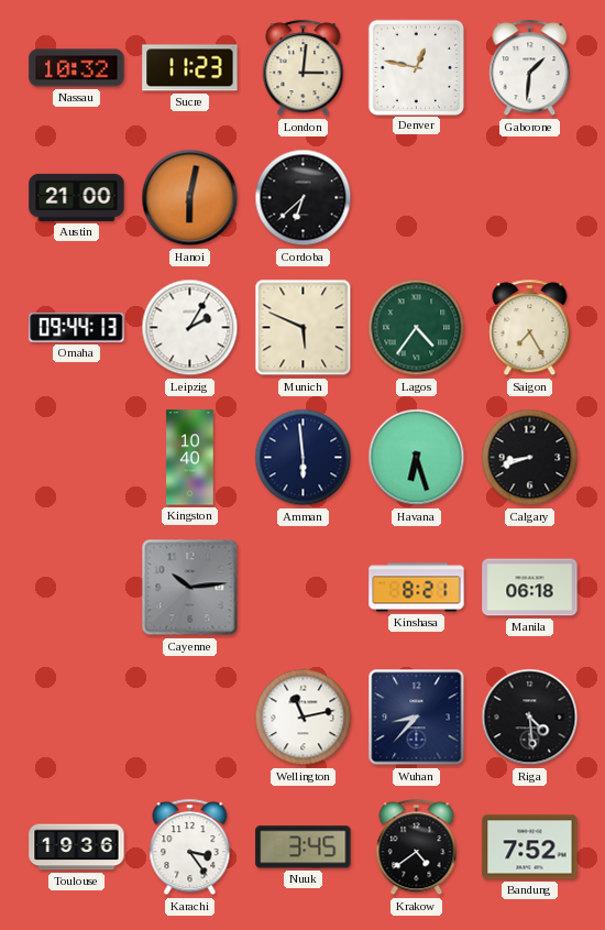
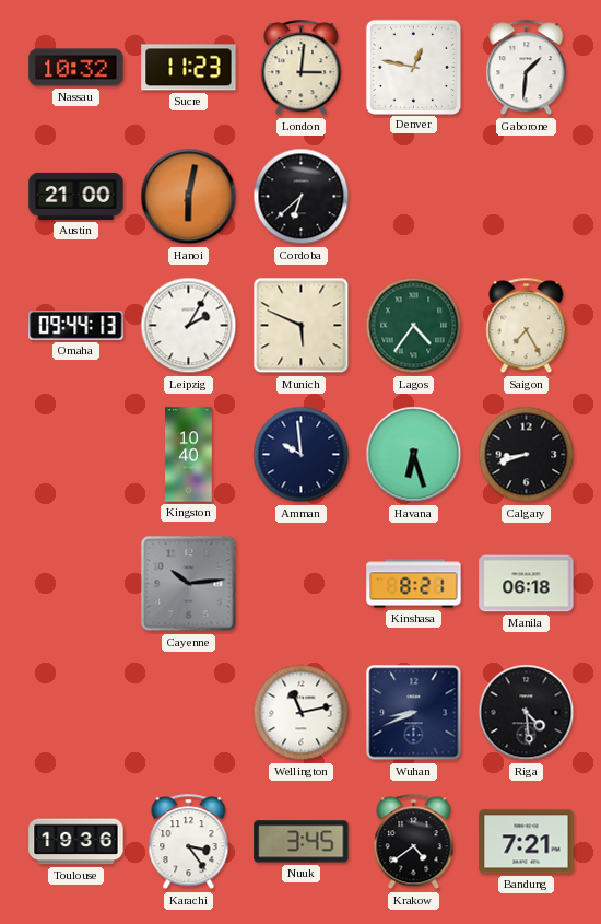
Amman: 5:59 -> 9:59
Wuhan: 8:37 -> 8:41
Bandung: 7:52 -> 7:21
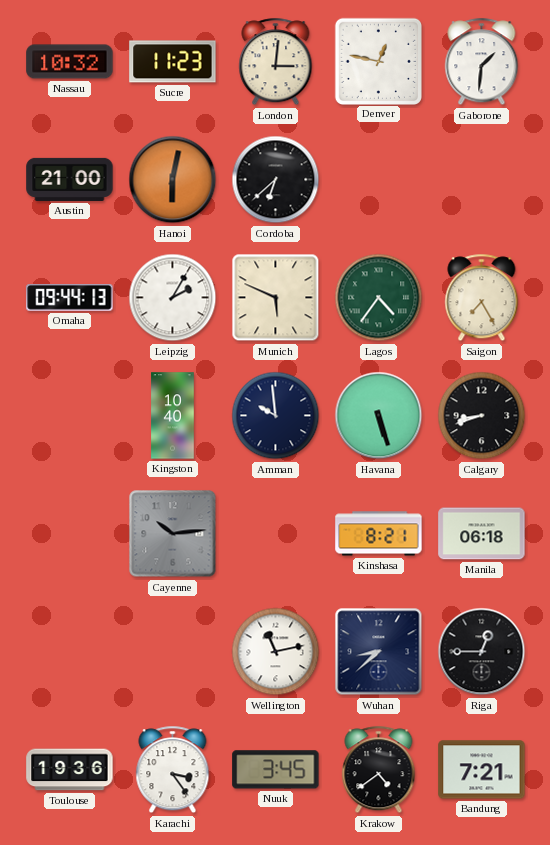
Havana: 6:27 -> 5:27
Wuhan: 8:41 -> 8:38
Riga: 4:29 -> 12:45
